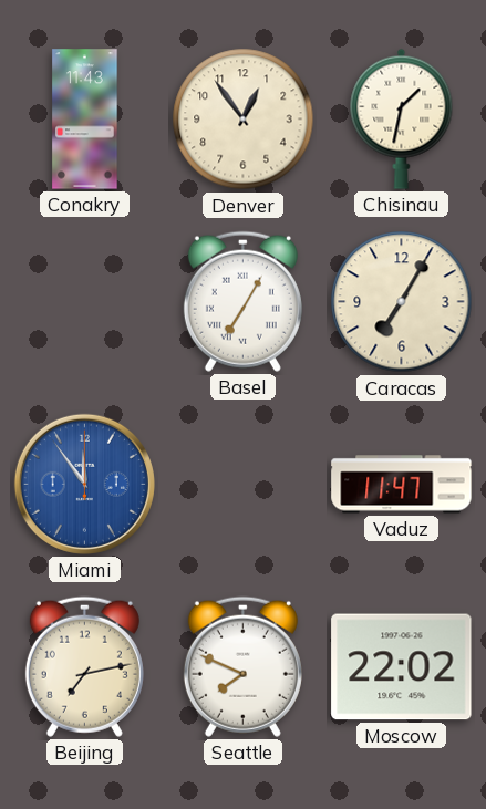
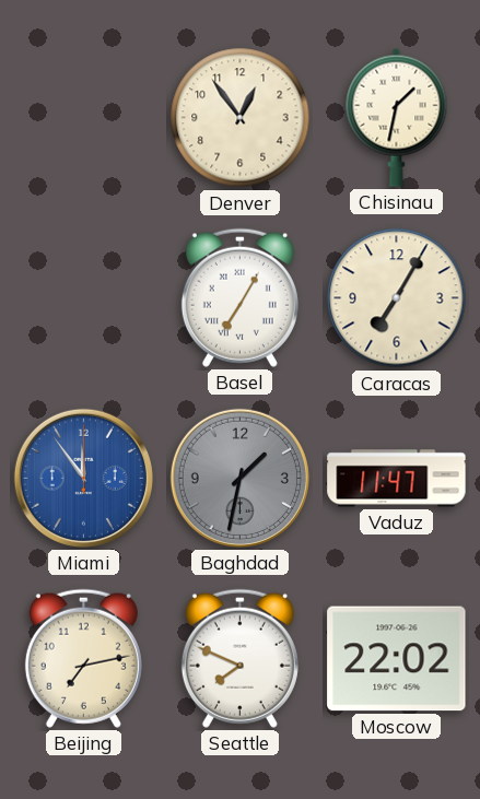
Conakry: 11:43 -> none
Baghdad: none -> 1:32
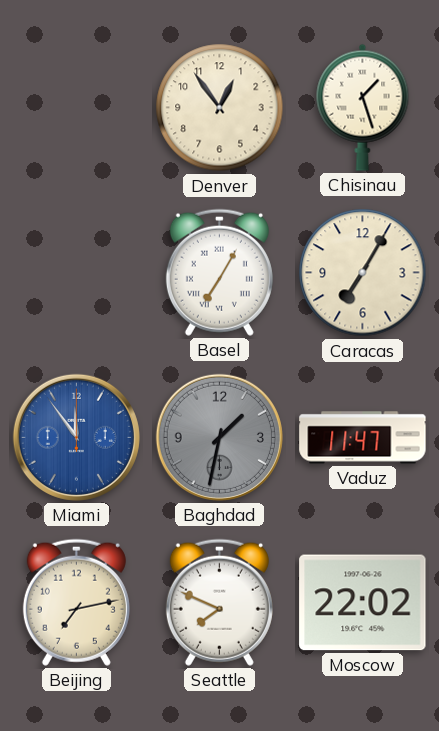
Chisinau: 1:32 -> 1:27
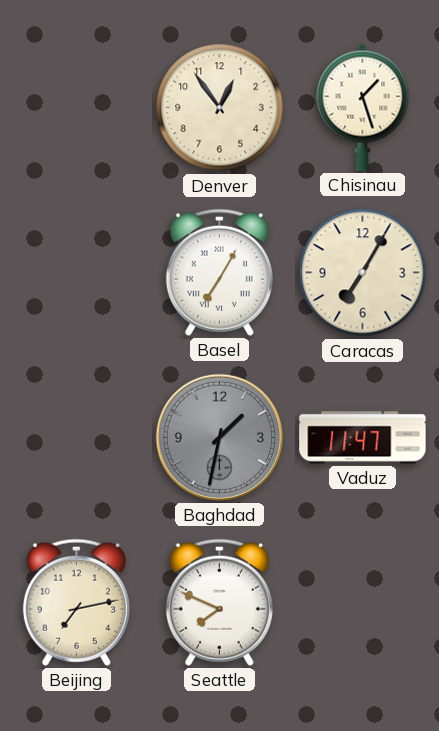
Miami: 11:54 -> none
Moscow: 22:02 -> none
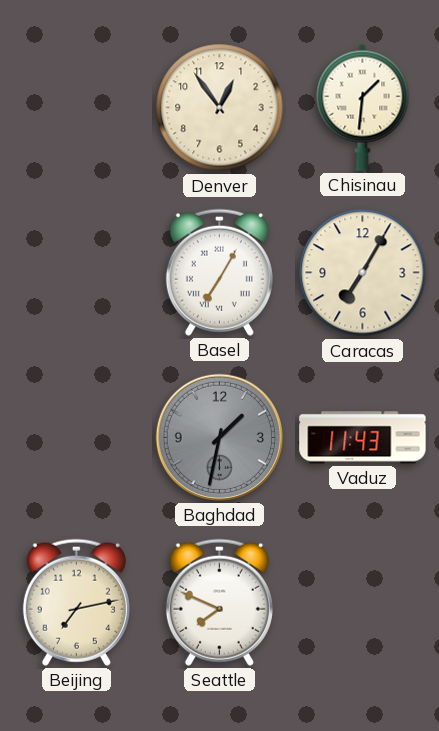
Chisinau: 1:27 -> 1:31
Vaduz: 11:47 -> 11:43
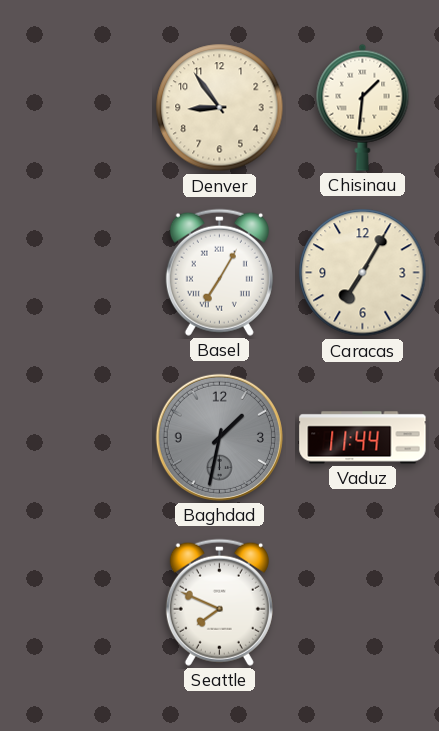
Denver: 12:54 -> 8:54
Vaduz: 11:43 -> 11:44
Beijing: 7:13 -> none
